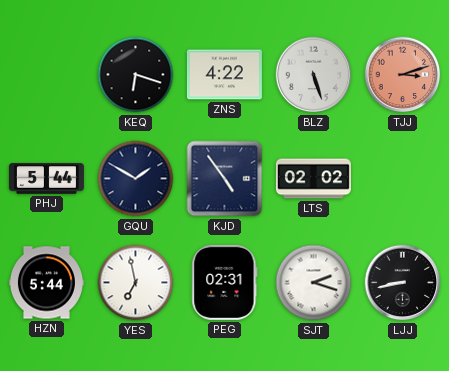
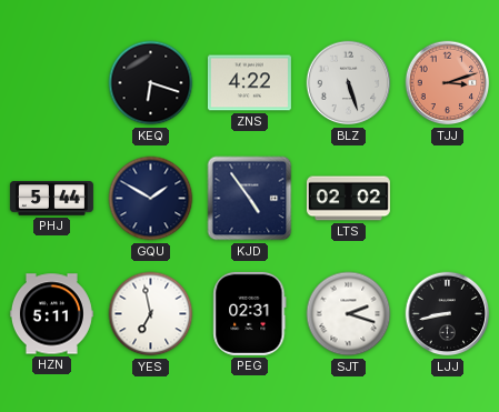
HZN: 5:44 -> 5:11
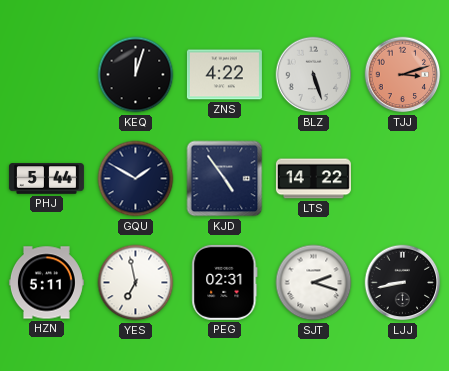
KEQ: 6:18 -> 12:03
LTS: 02:02 -> 14:22
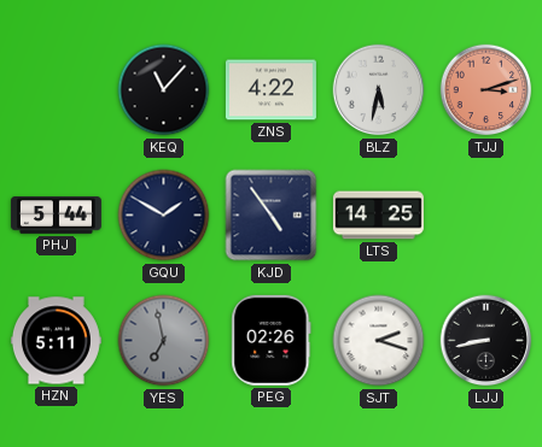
KEQ: 12:03 -> 11:07
BLZ: 5:27 -> 5:32
LTS: 14:22 -> 14:25
YES dial: white -> grey
PEG: 02:31 -> 02:26
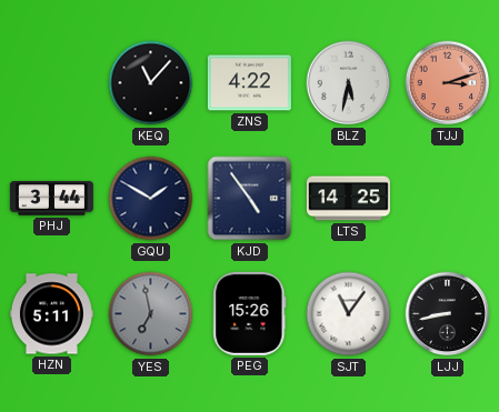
PHJ: 5:44 -> 3:44
PEG: 02:26 -> 15:26
SJT: 2:18 -> 11:06
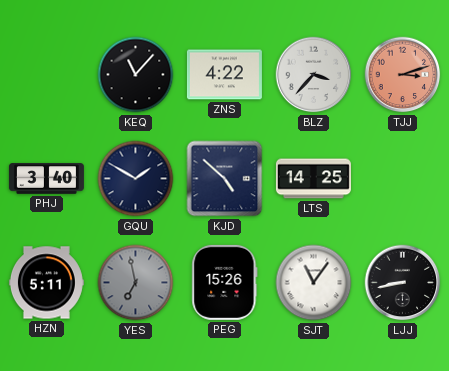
BLZ: 5:32 -> 3:37
PHJ: 3:44 -> 3:40
KJD: 4:54 -> 4:52
